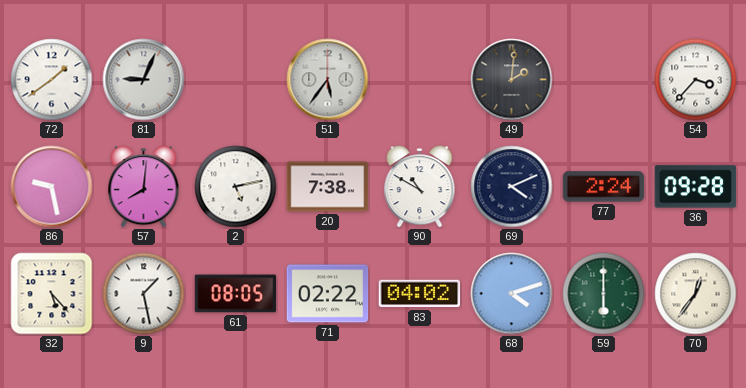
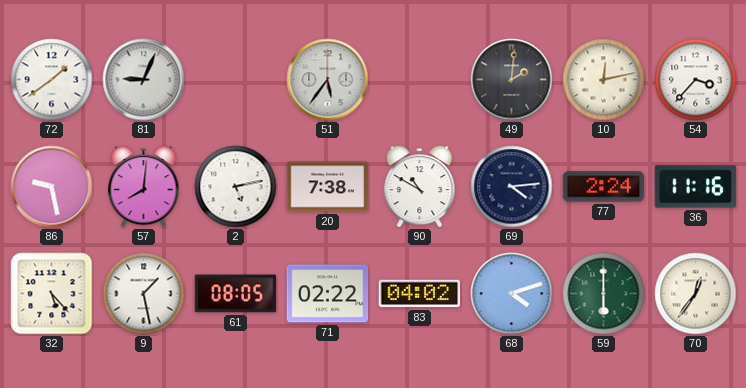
10: none -> 12:13
69: 4:11 -> 4:14
36: 09:28 -> 11:16
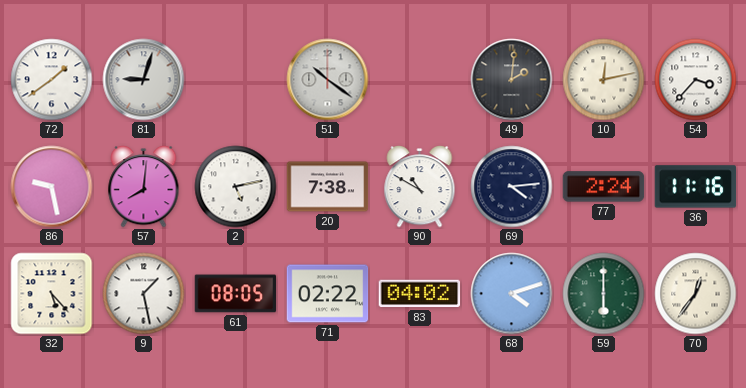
81: 9:04 -> 9:03
51: 5:36 -> 10:21
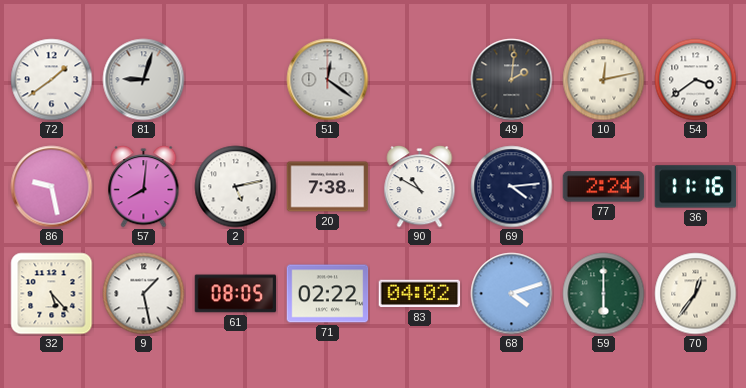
51: 10:21 -> 12:21
54: 3:37 -> 3:39
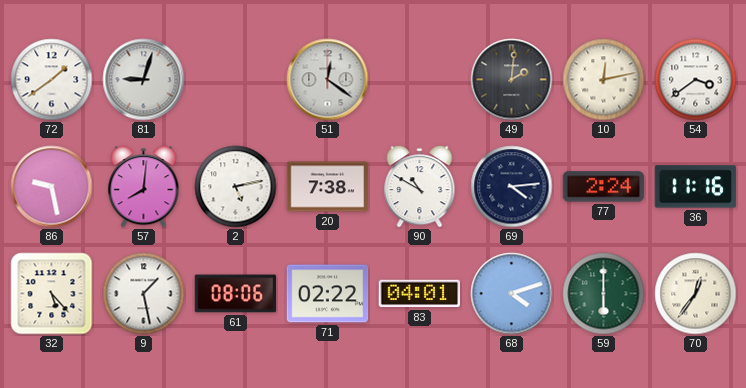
61: 08:05 -> 08:06
83: 04:02 -> 04:01
